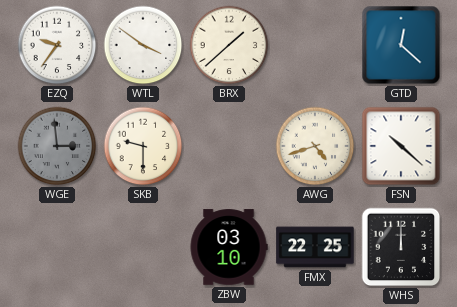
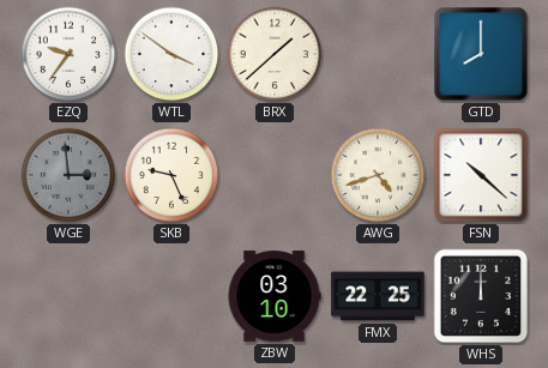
GTD: 12:22 -> 8:00
SKB: 9:30 -> 9:26
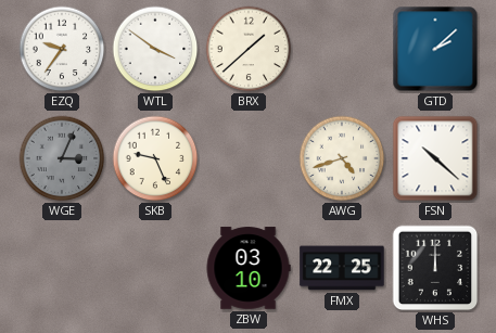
GTD: 8:00 -> 2:08
WGE: 2:59 -> 3:04
